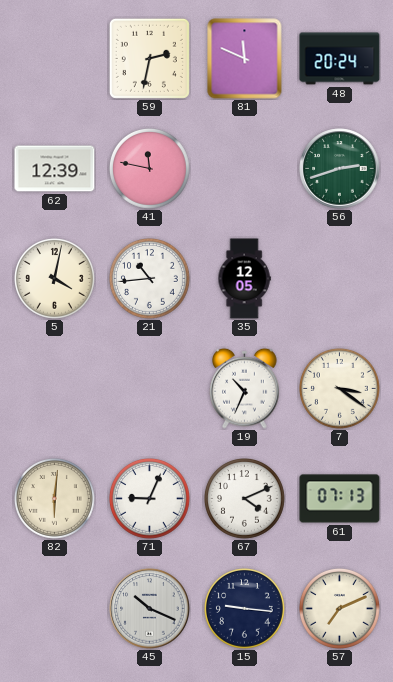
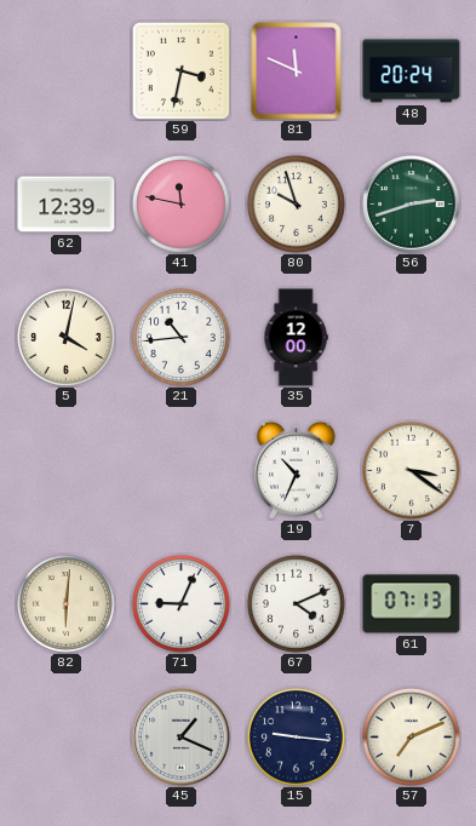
59: 2:32 -> 3:32
80: none -> 9:57
35: 12:05 -> 12:00
45: 10:19 -> 1:19
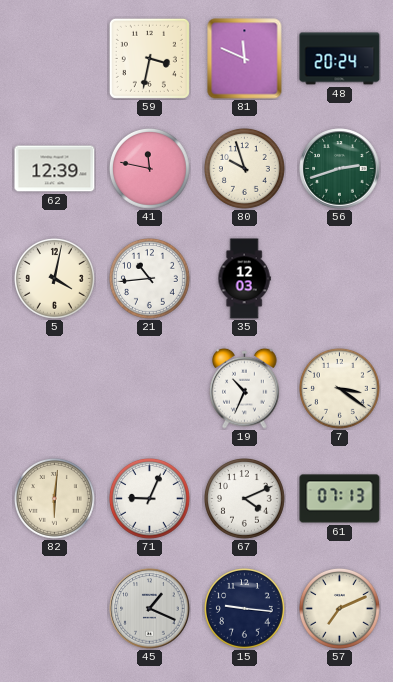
35: 12:00 -> 12:03
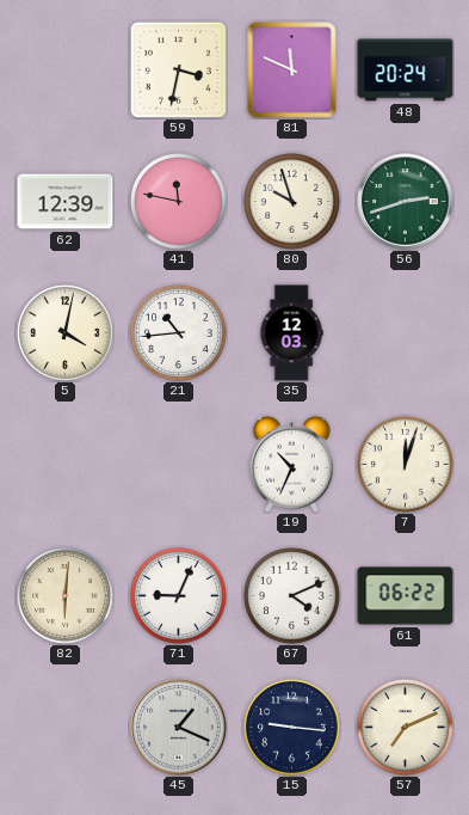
7: 3:21 -> 12:03
61: 07:13 -> 06:22
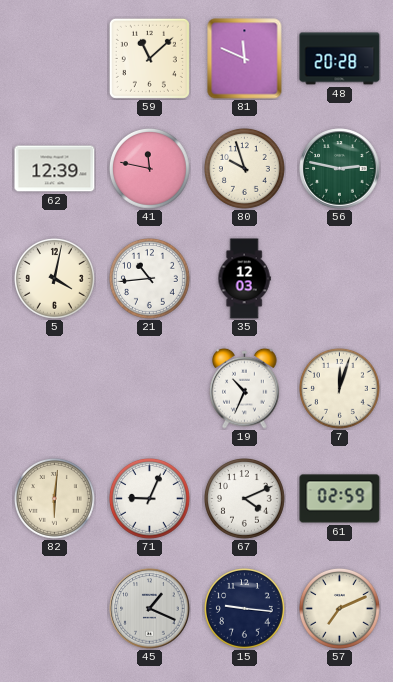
59: 3:32 -> 11:08
48: 20:24 -> 20:28
56: 2:42 -> 2:47
61: 06:22 -> 02:59
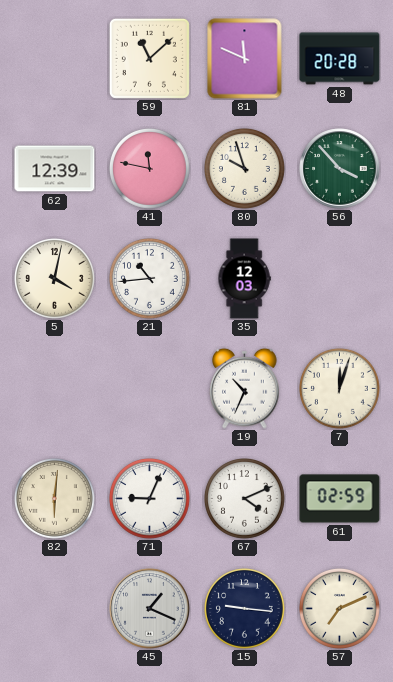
56: 2:47 -> 3:53
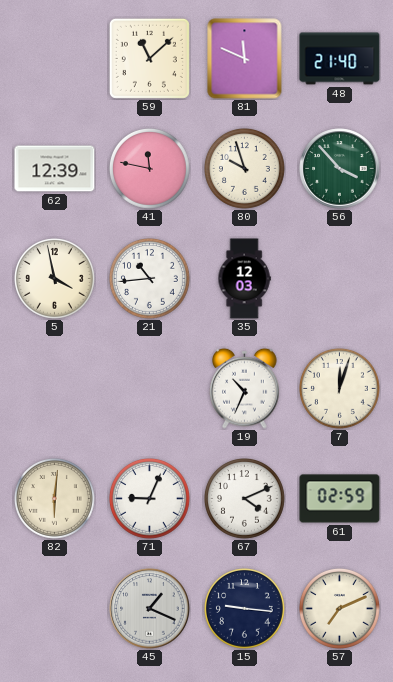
48: 20:28 -> 21:40
5: 4:02 -> 3:58
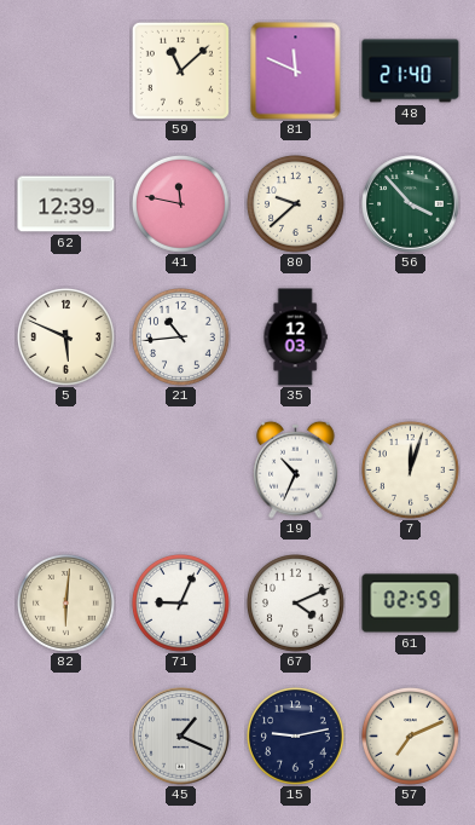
80: 9:57 -> 9:38
5: 3:58 -> 5:49
15: 9:16 -> 9:13
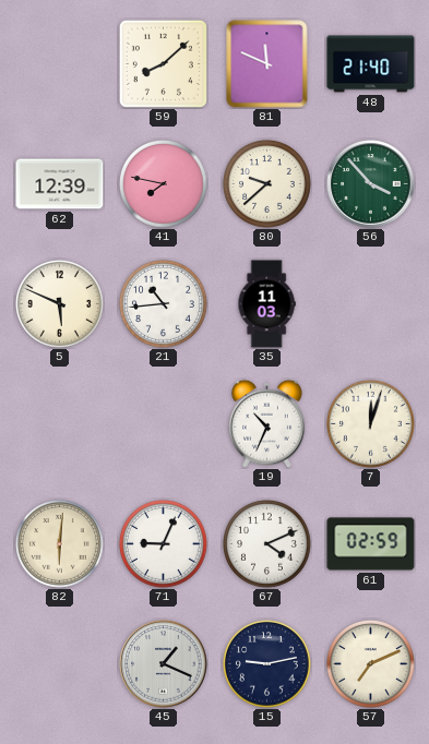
59: 11:08 -> 8:08
41: 11:47 -> 7:47
35: 12:03 -> 11:03
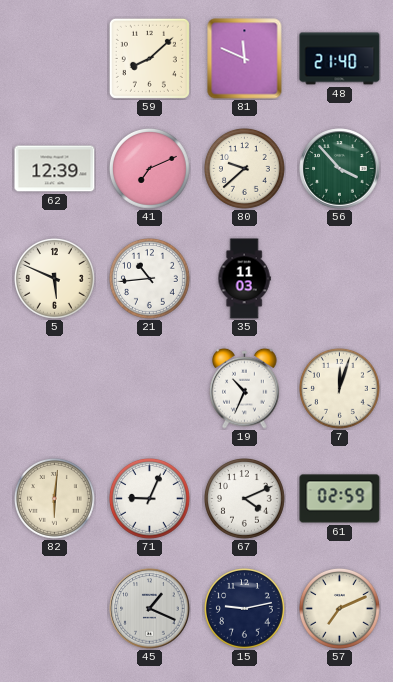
41: 7:47 -> 7:11
